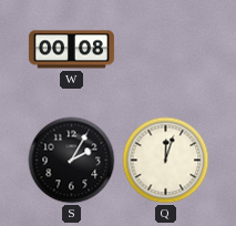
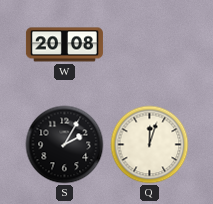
W: 00:08 -> 20:08
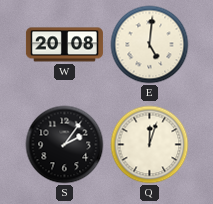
E: none -> 5:01
S: 2:05 -> 2:06
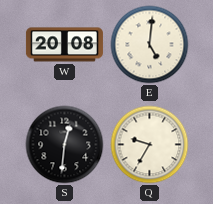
S: 2:06 -> 12:31
Q: 12:03 -> 9:35
